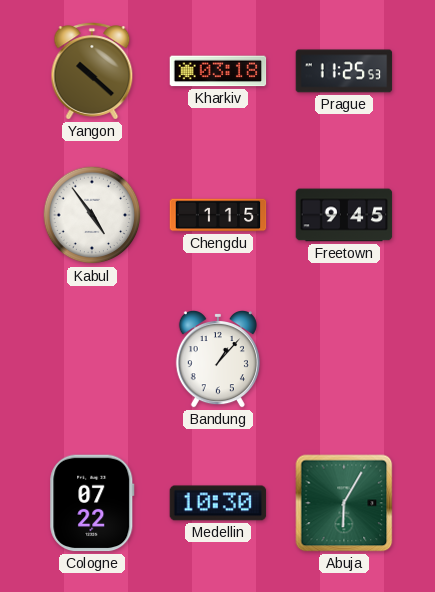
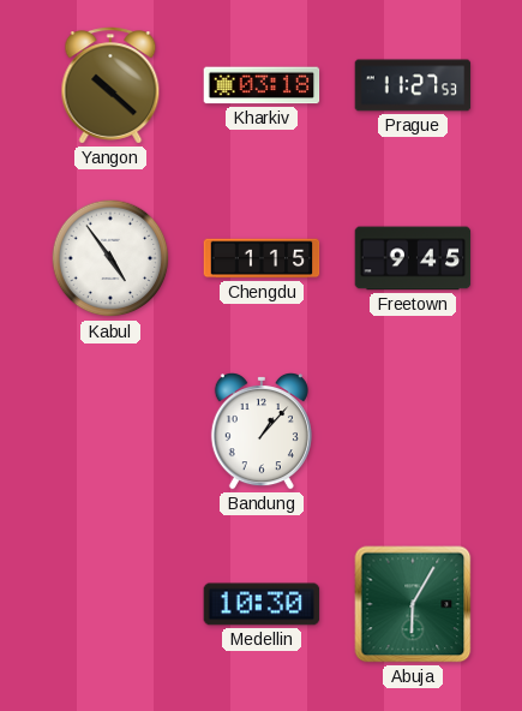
Prague: 11:25 -> 11:27
Cologne: 07:22 -> none
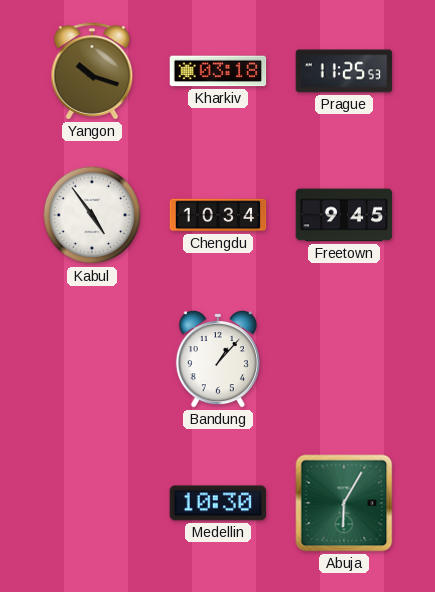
Yangon: 10:22 -> 10:18
Prague: 11:27 -> 11:25
Chengdu: 1:15 -> 10:34
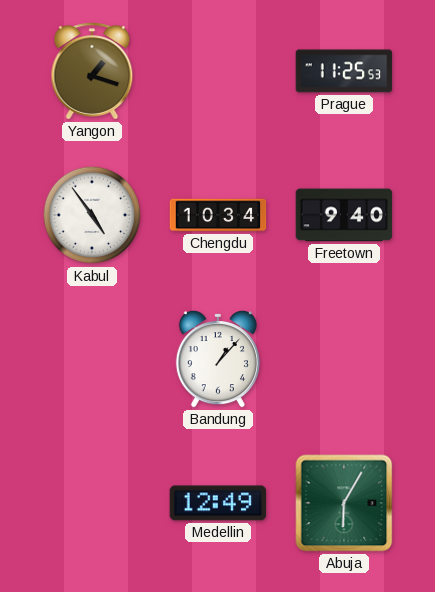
Yangon: 10:18 -> 1:18
Kharkiv: 03:18 -> none
Freetown: 9:45 -> 9:40
Medellin: 10:30 -> 12:49
